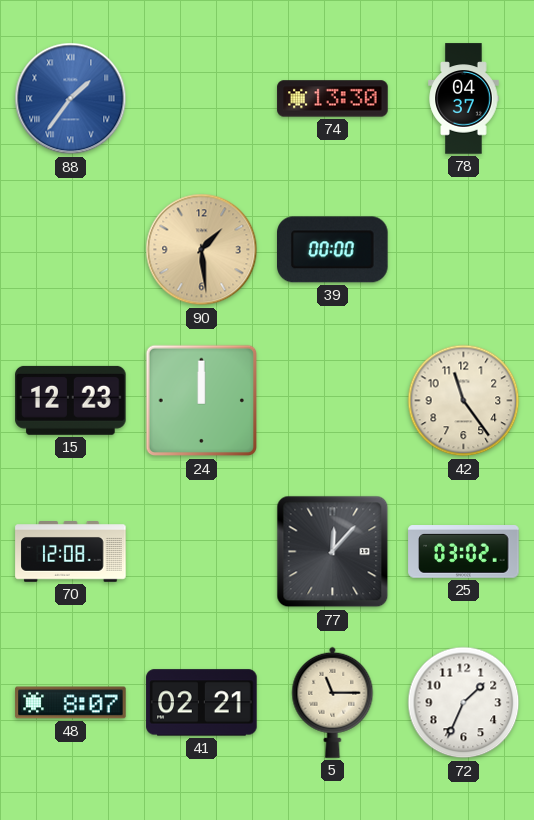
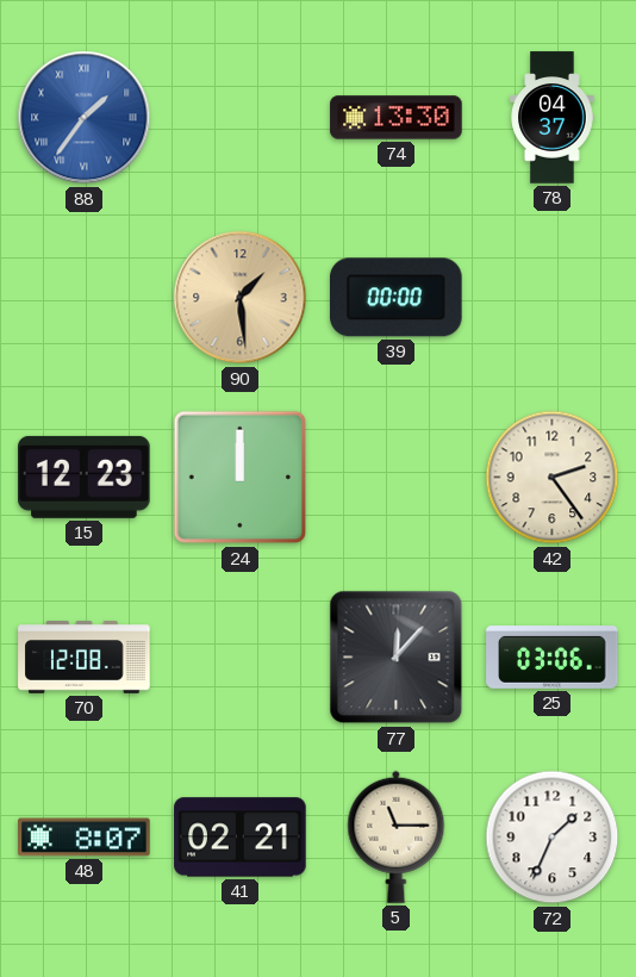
42: 11:24 -> 2:24
25: 03:02 -> 03:06
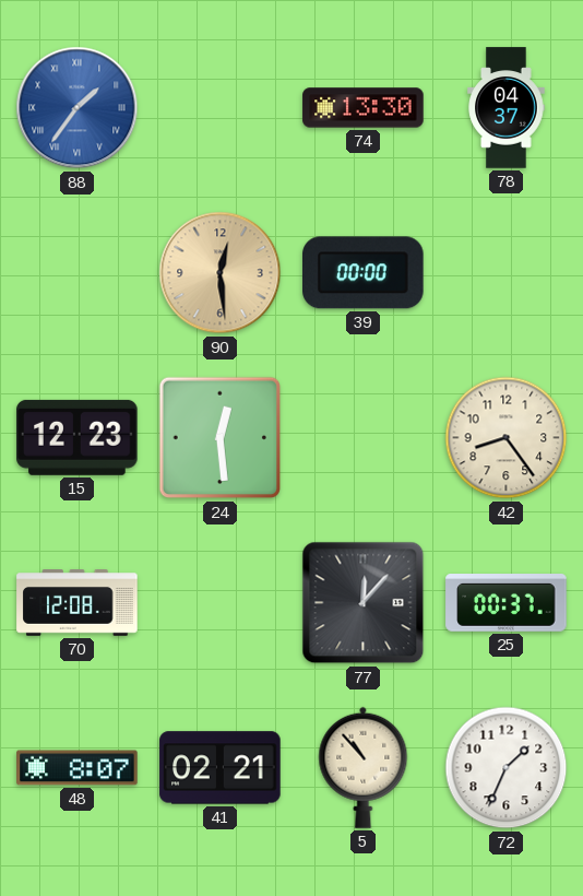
90: 1:29 -> 12:29
24: 12:00 -> 12:29
42: 2:24 -> 8:24
25: 03:06 -> 00:37
5: 11:15 -> 10:53
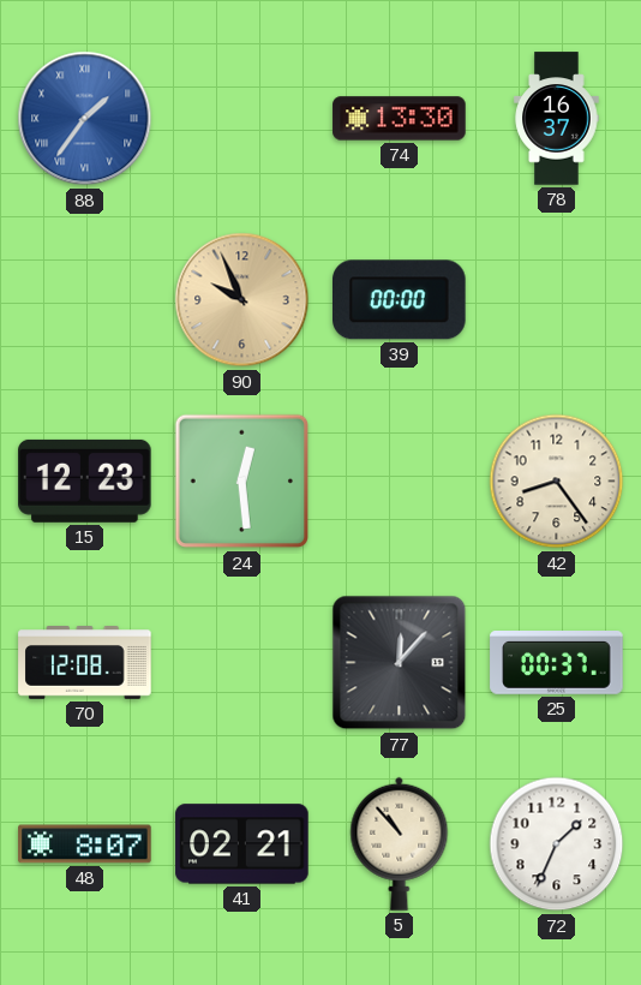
78: 04:37 -> 16:37
90: 12:29 -> 9:56
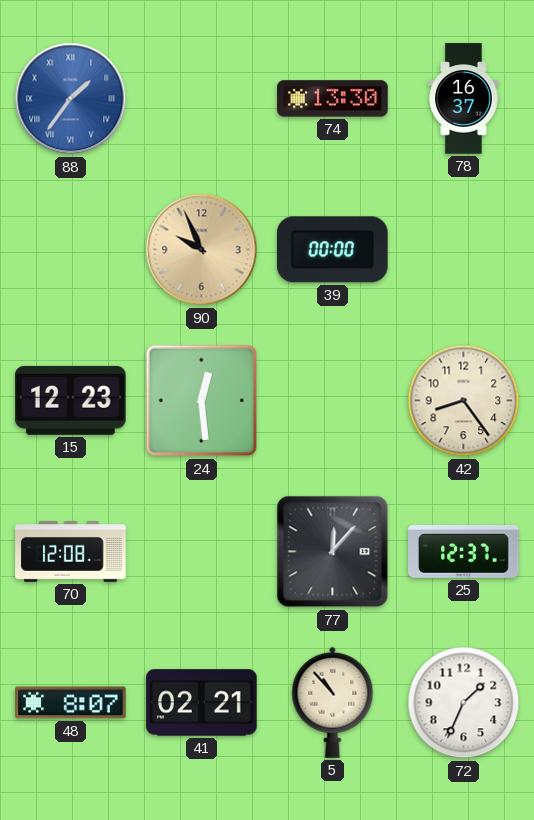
25: 00:37 -> 12:37
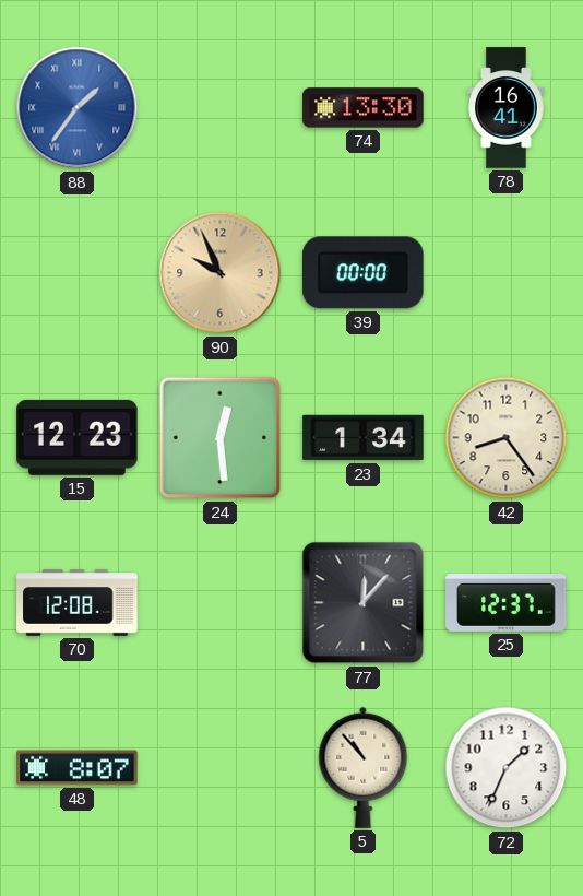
78: 16:37 -> 16:41
23: none -> 1:34
41: 02:21 -> none
